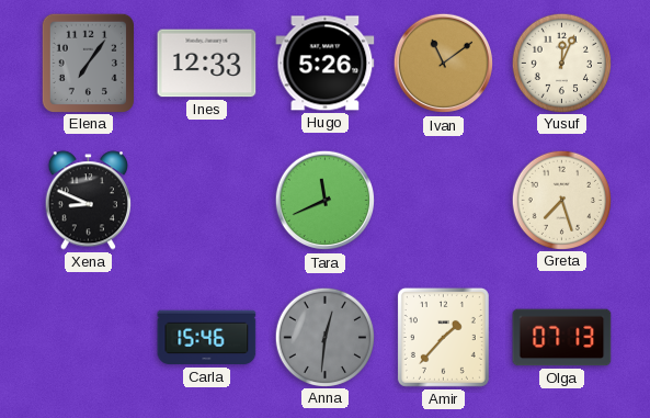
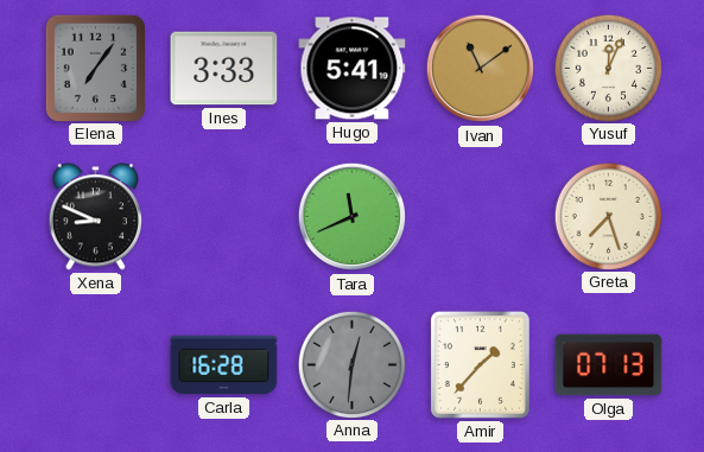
Ines: 12:33 -> 3:33
Hugo: 5:26 -> 5:41
Carla: 15:46 -> 16:28
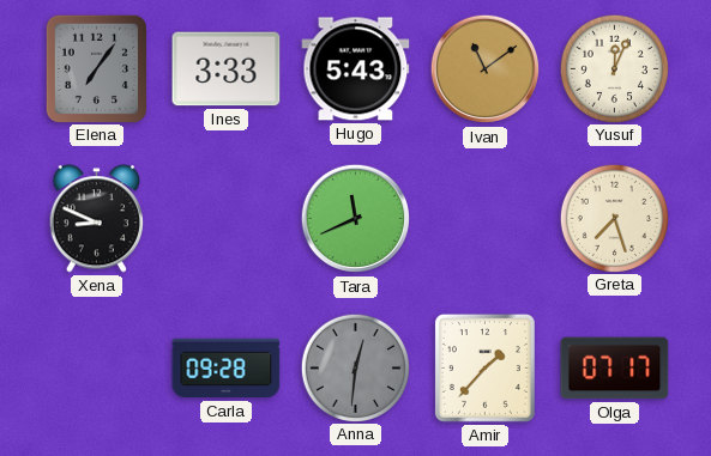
Hugo: 5:41 -> 5:43
Carla: 16:28 -> 09:28
Olga: 07:13 -> 07:17
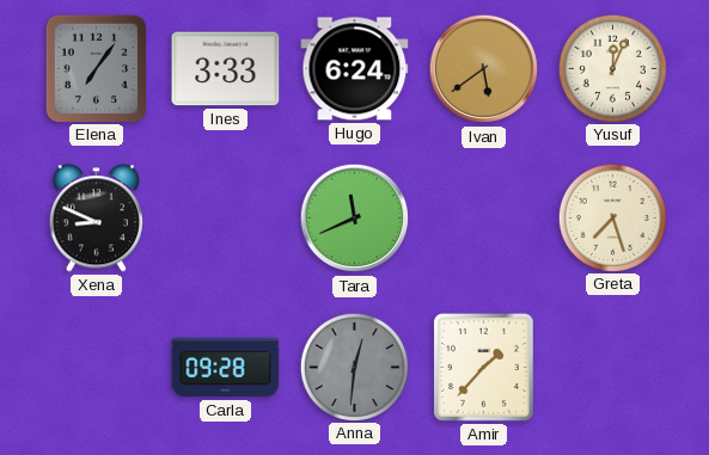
Hugo: 5:43 -> 6:24
Ivan: 11:09 -> 5:39
Olga: 07:17 -> none
